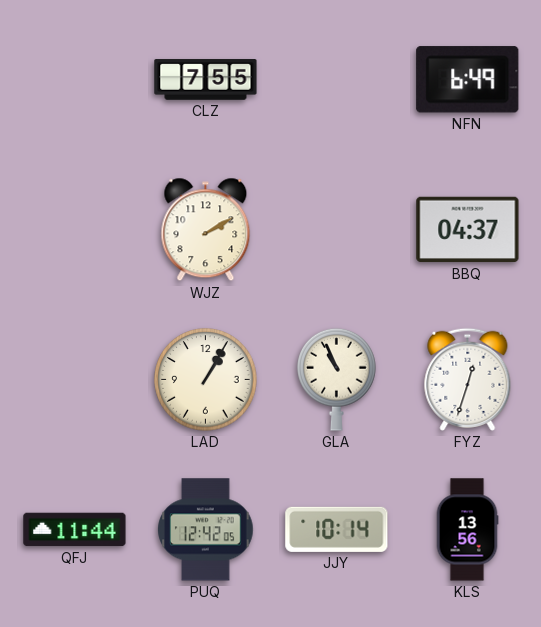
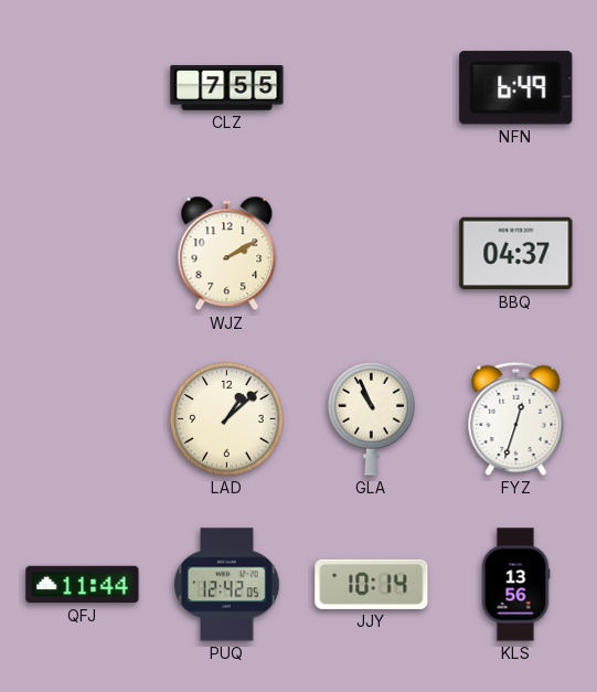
LAD: 1:05 -> 1:08
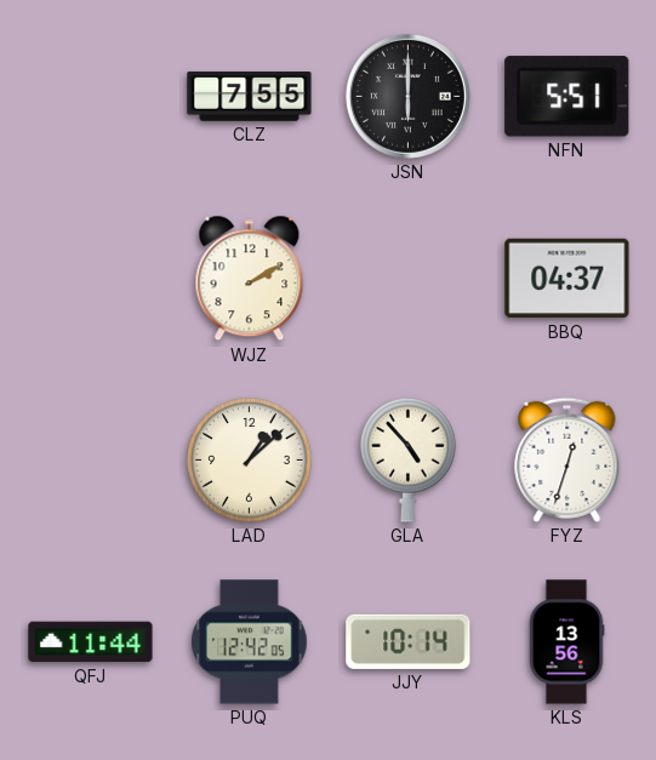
JSN: none -> 6:00
NFN: 6:49 -> 5:51
GLA: 10:56 -> 4:53
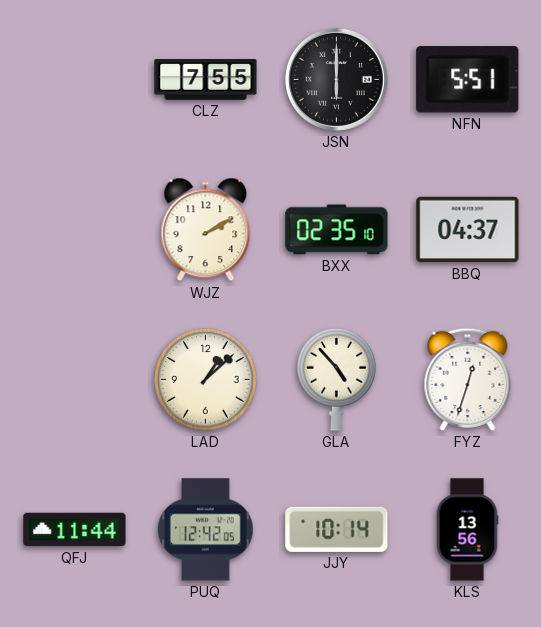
BXX: none -> 02:35
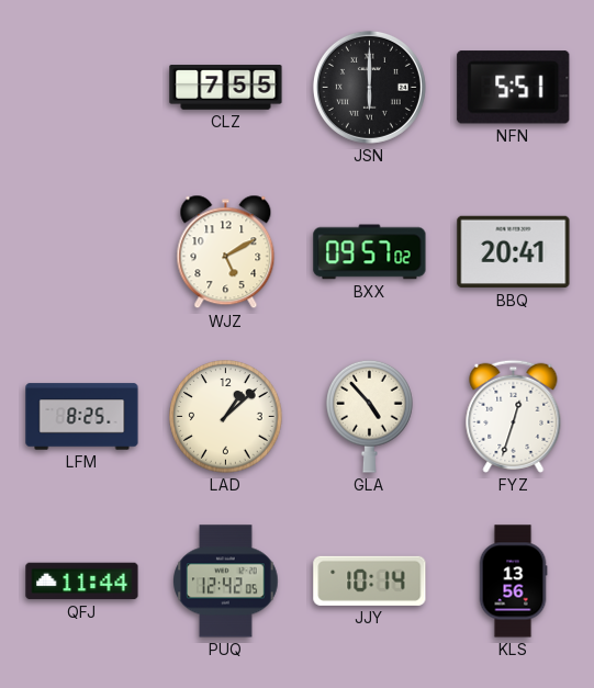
WJZ: 2:10 -> 5:10
BXX: 02:35 -> 09:57
BBQ: 04:37 -> 20:41
LFM: none -> 8:25
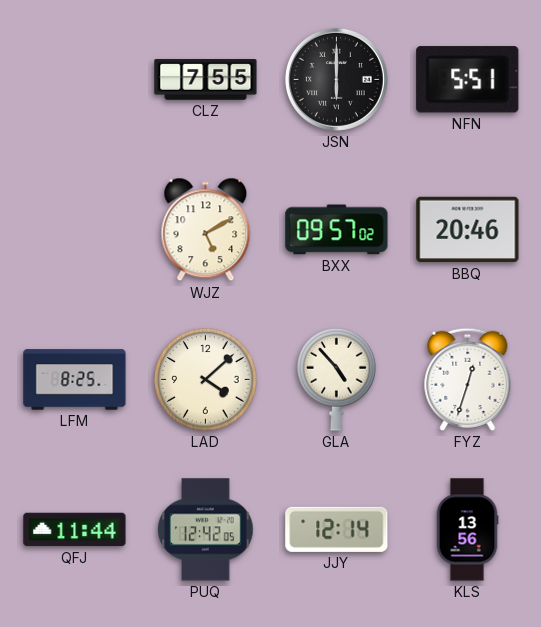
BBQ: 20:41 -> 20:46
LAD: 1:08 -> 4:08
JJY: 10:14 -> 12:14
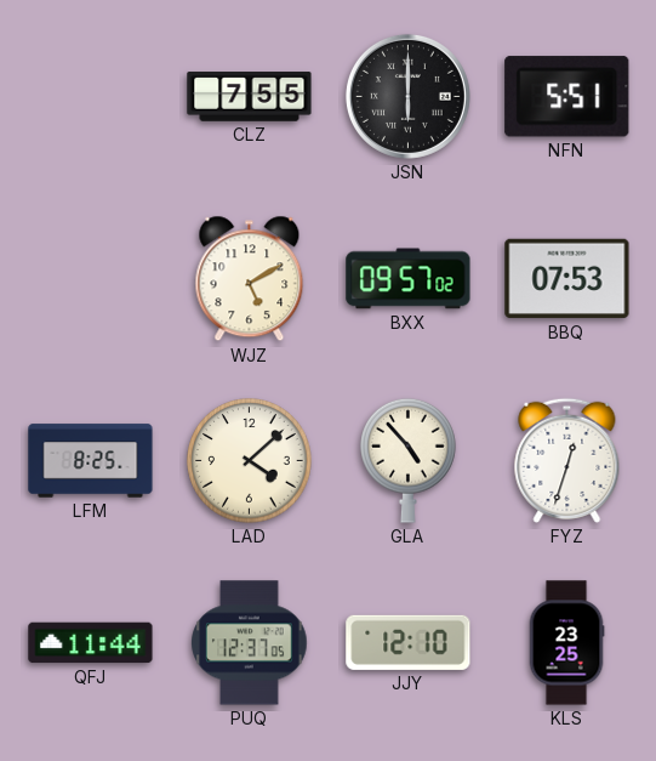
BBQ: 20:46 -> 07:53
PUQ: 12:42 -> 12:37
JJY: 12:14 -> 12:10
KLS: 13:56 -> 23:25
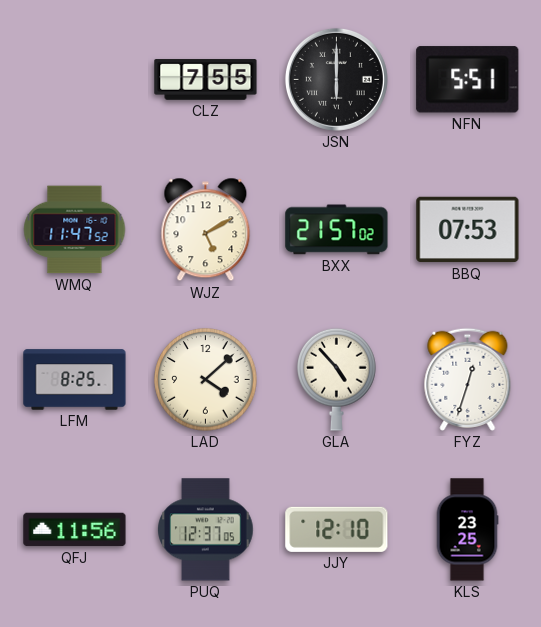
WMQ: none -> 11:47
BXX: 09:57 -> 21:57
QFJ: 11:44 -> 11:56
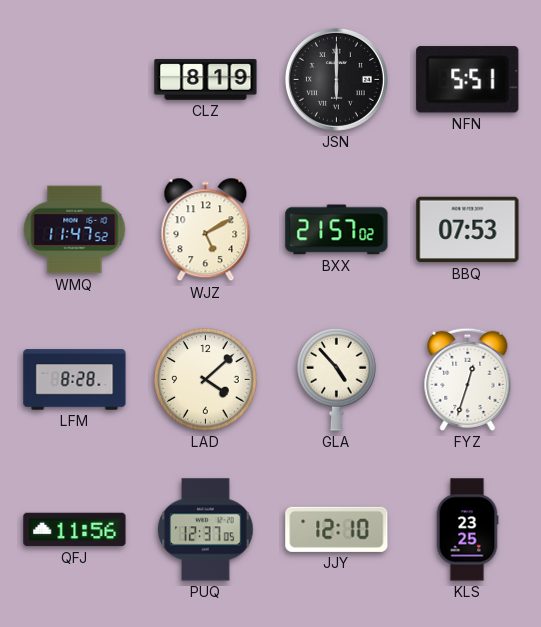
CLZ: 7:55 -> 8:19
LFM: 8:25 -> 8:28
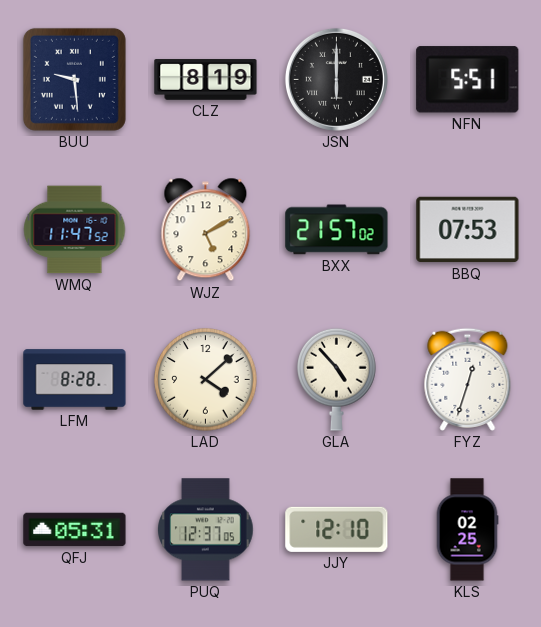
BUU: none -> 9:29
QFJ: 11:56 -> 05:31
KLS: 23:25 -> 02:25
